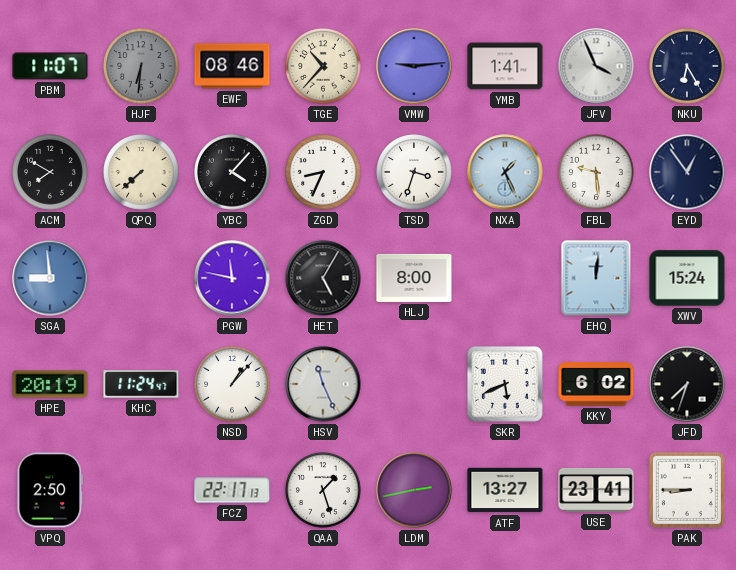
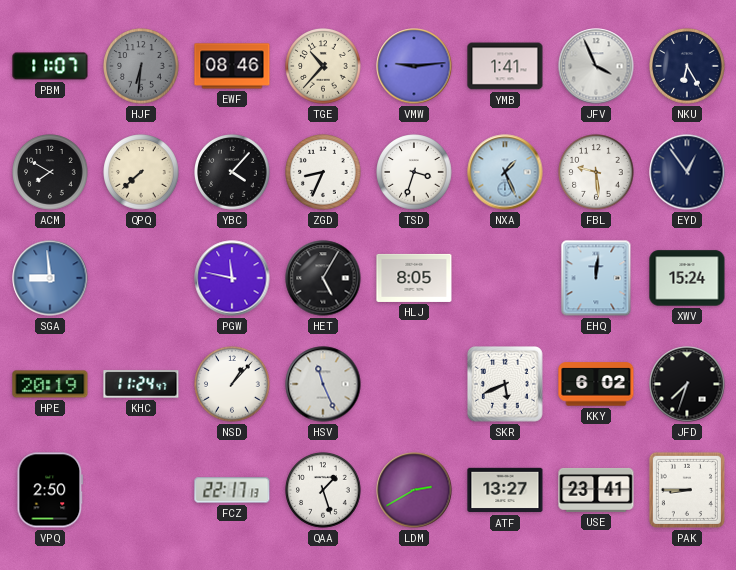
HLJ: 8:00 -> 8:05
LDM: 2:43 -> 2:40
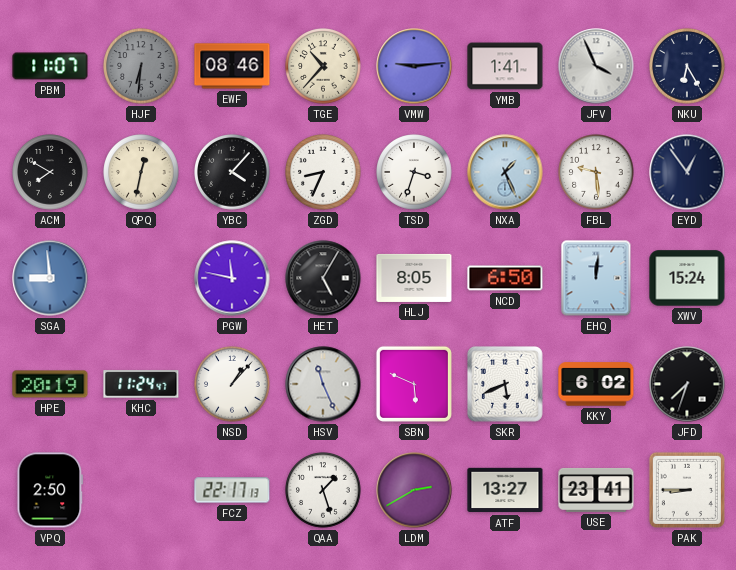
QPQ: 7:38 -> 12:32
NCD: none -> 6:50
SBN: none -> 5:49
